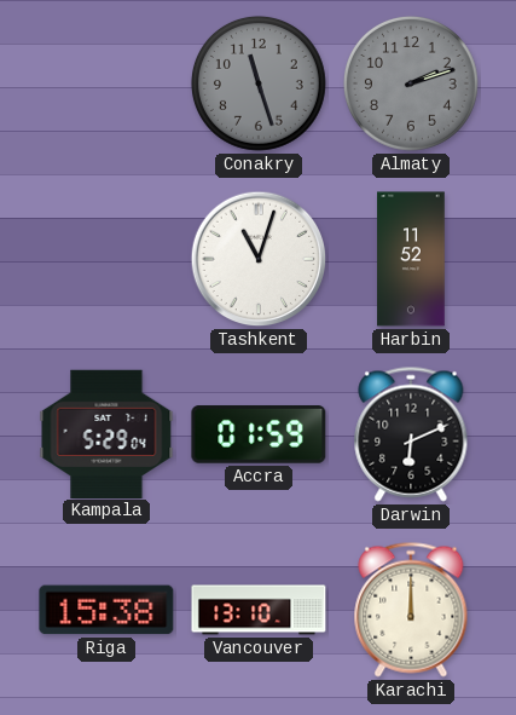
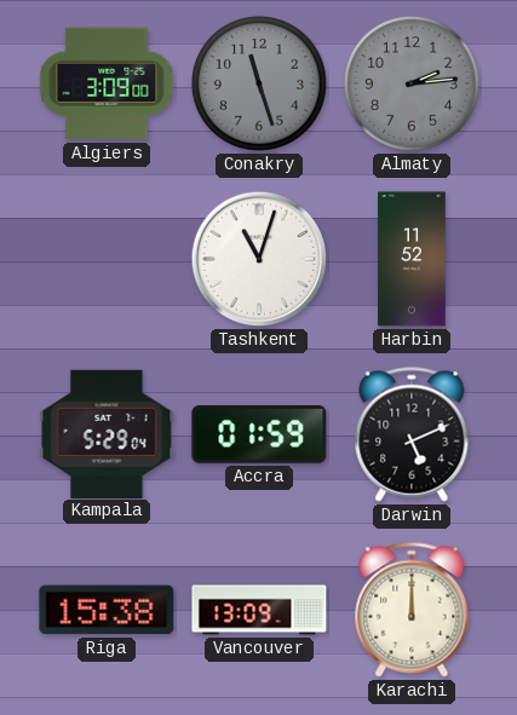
Algiers: none -> 3:09
Almaty: 2:12 -> 2:14
Darwin: 6:11 -> 5:11
Vancouver: 13:10 -> 13:09
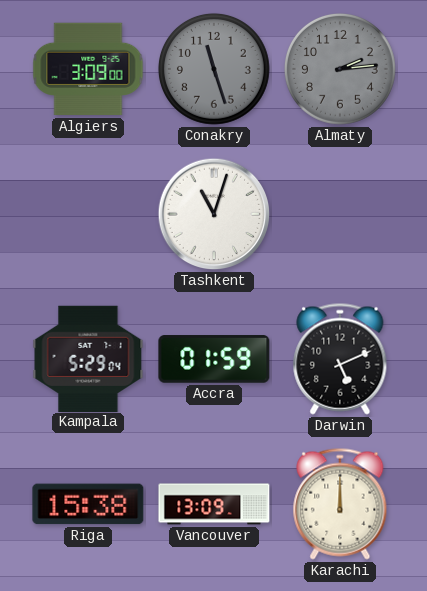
Harbin: 11:52 -> none
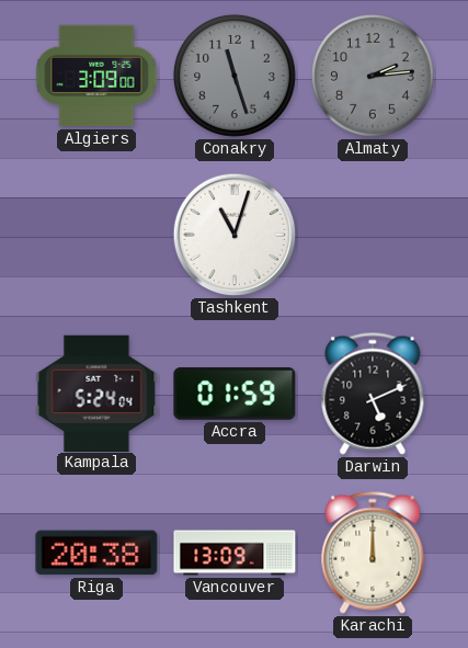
Kampala: 5:29 -> 5:24
Riga: 15:38 -> 20:38
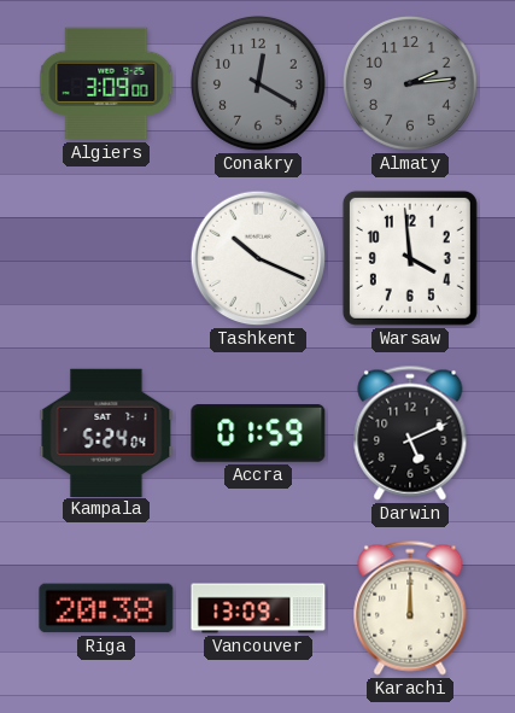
Conakry: 11:27 -> 12:20
Tashkent: 11:03 -> 10:19
Warsaw: none -> 3:59
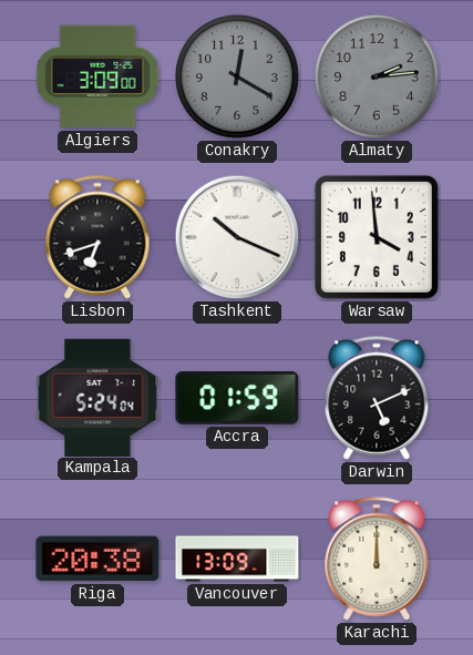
Lisbon: none -> 6:42
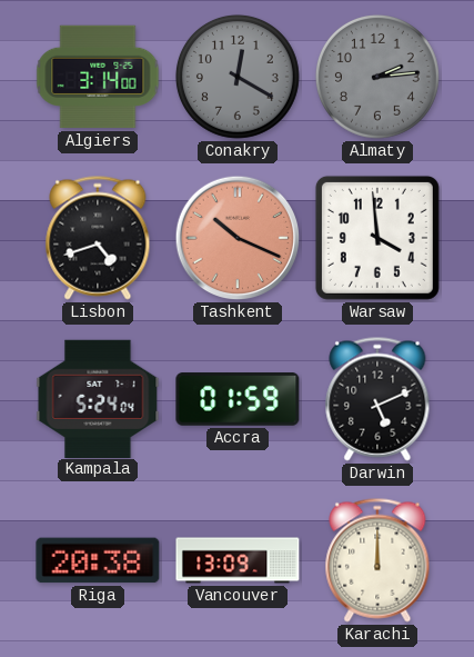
Algiers: 3:09 -> 3:14
Lisbon: 6:42 -> 4:42
Tashkent dial: white -> salmon
